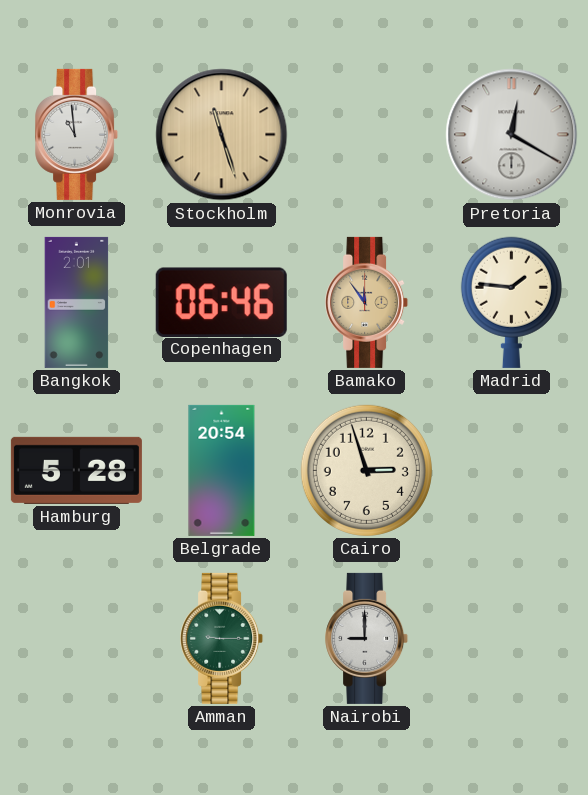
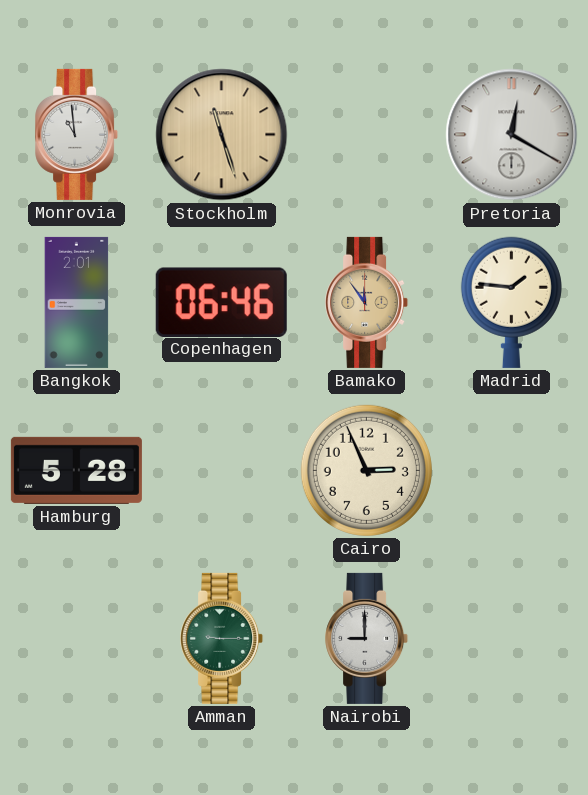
Belgrade: 20:54 -> none
Cairo: 2:57 -> 2:56
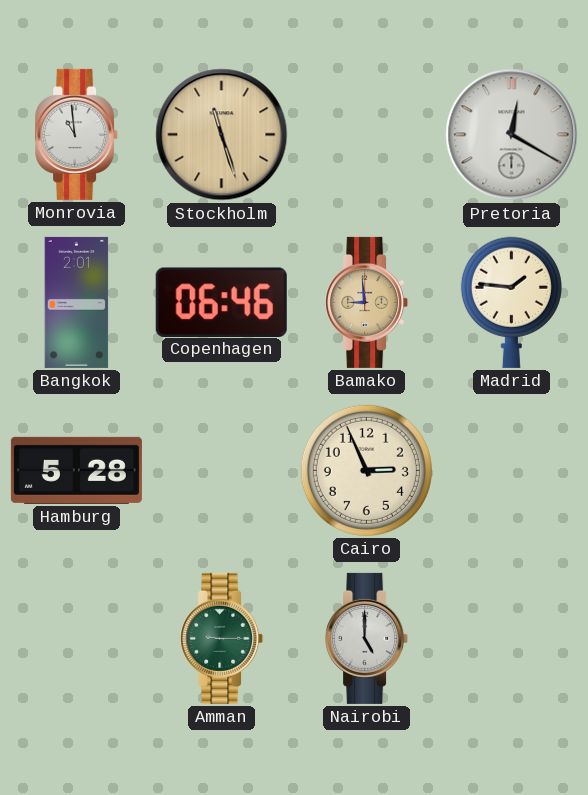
Bamako: 11:54 -> 8:59
Nairobi: 9:00 -> 5:00
